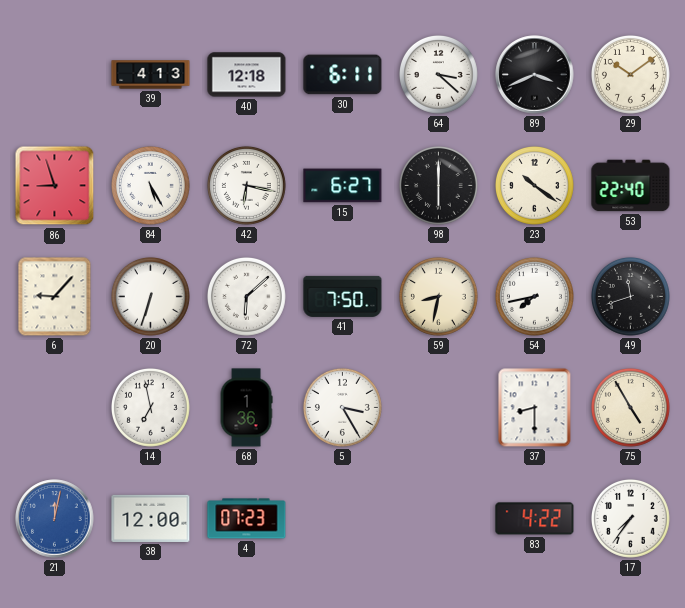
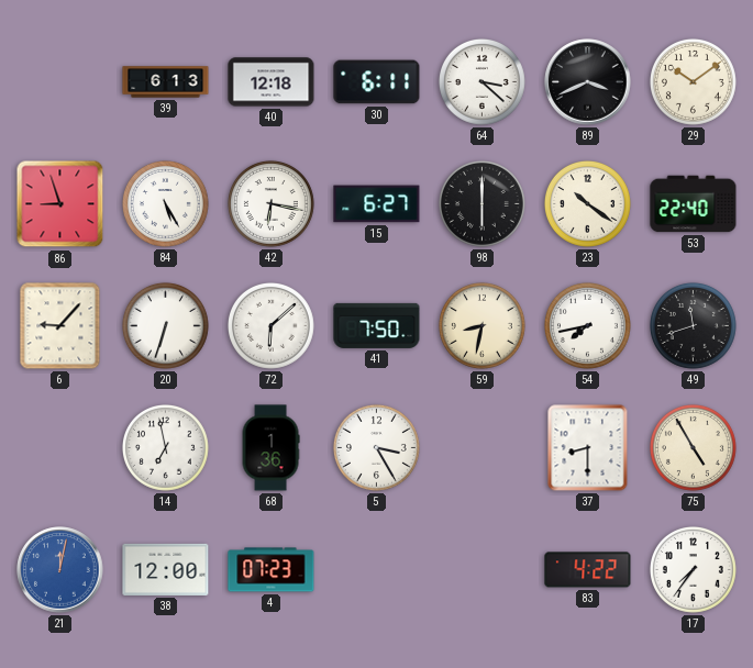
39: 4:13 -> 6:13
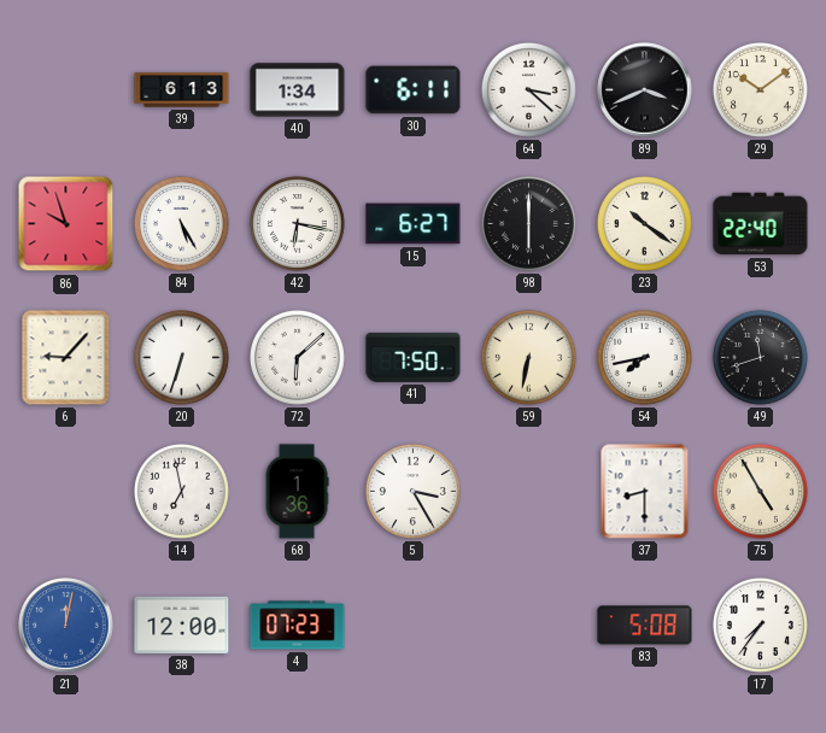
40: 12:18 -> 1:34
86: 8:57 -> 9:57
59: 8:32 -> 6:32
83: 4:22 -> 5:08
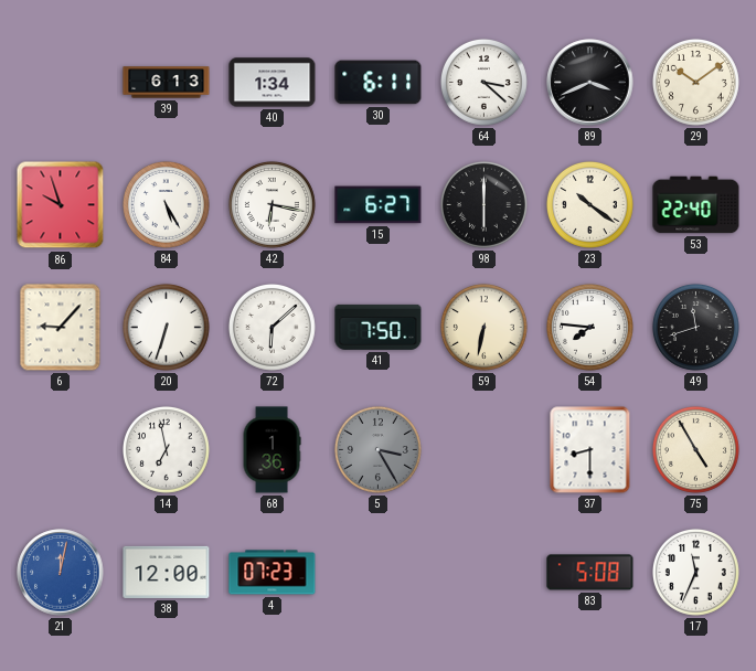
54: 7:43 -> 7:46
5 dial: white -> grey
17: 7:36 -> 11:34
